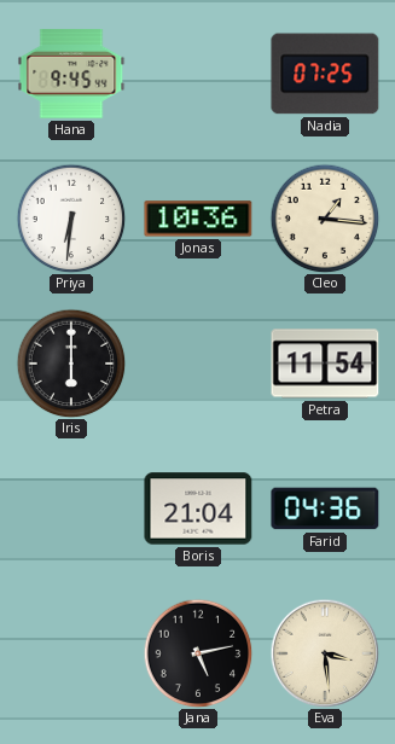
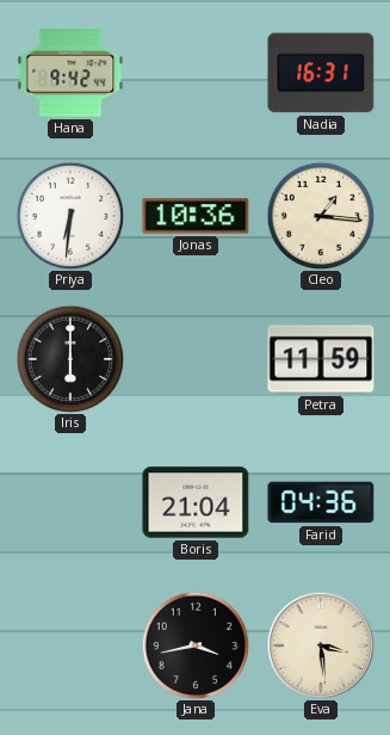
Hana: 9:45 -> 9:42
Nadia: 07:25 -> 16:31
Petra: 11:54 -> 11:59
Jana: 5:13 -> 3:43
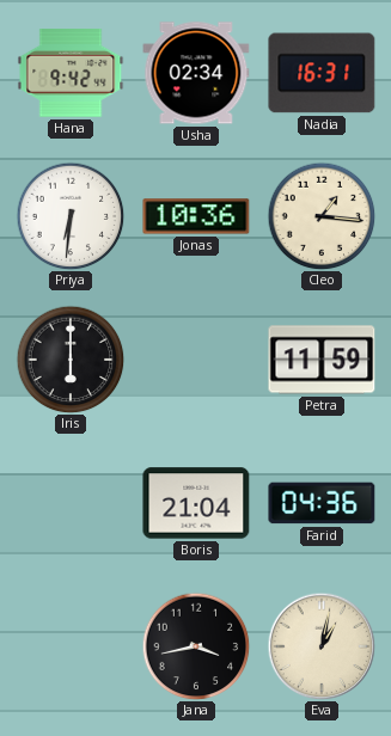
Usha: none -> 02:34
Eva: 3:29 -> 1:02
